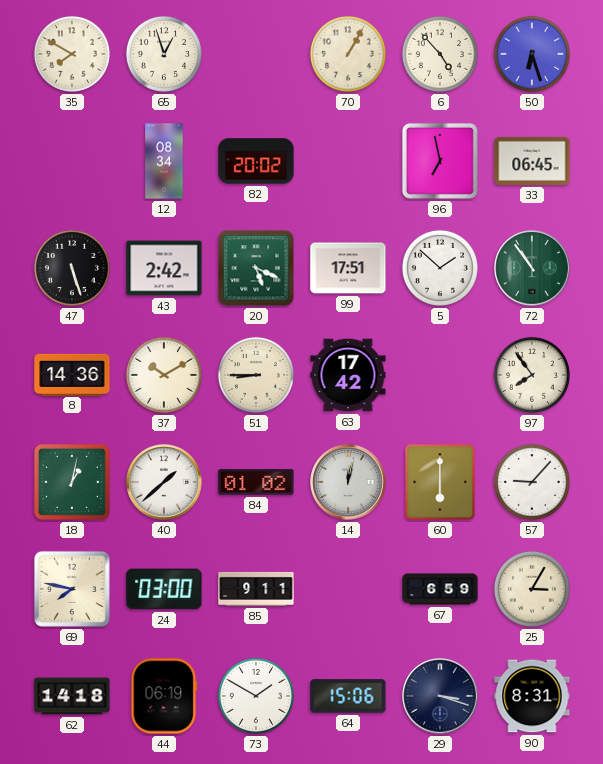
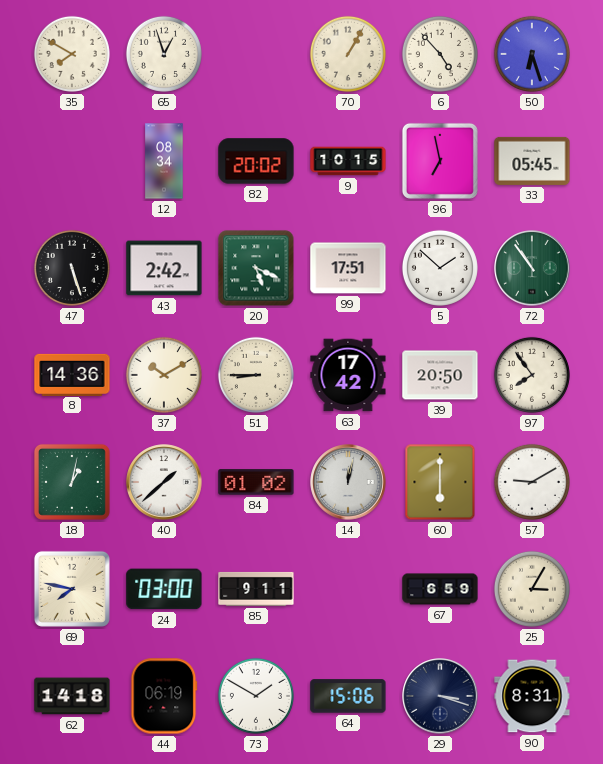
9: none -> 10:15
33: 06:45 -> 05:45
39: none -> 20:50
57: 9:07 -> 9:10
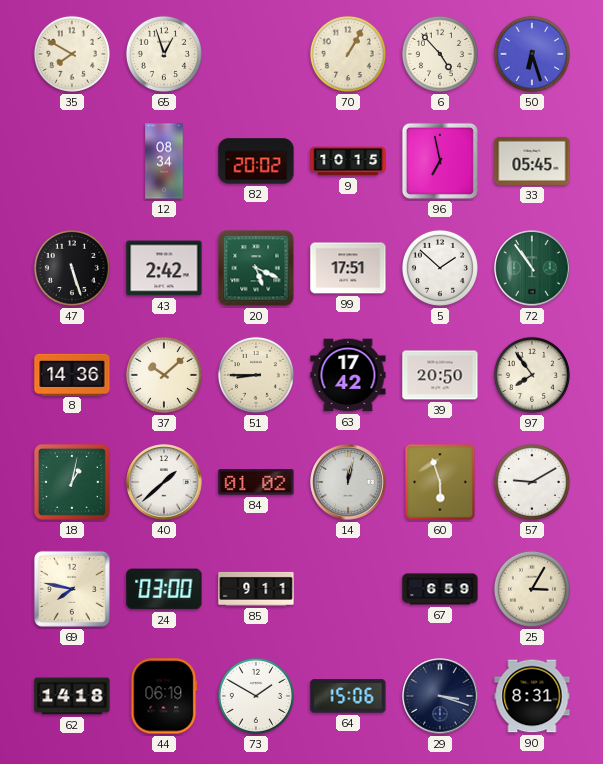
37: 10:10 -> 10:08
60: 6:00 -> 5:57
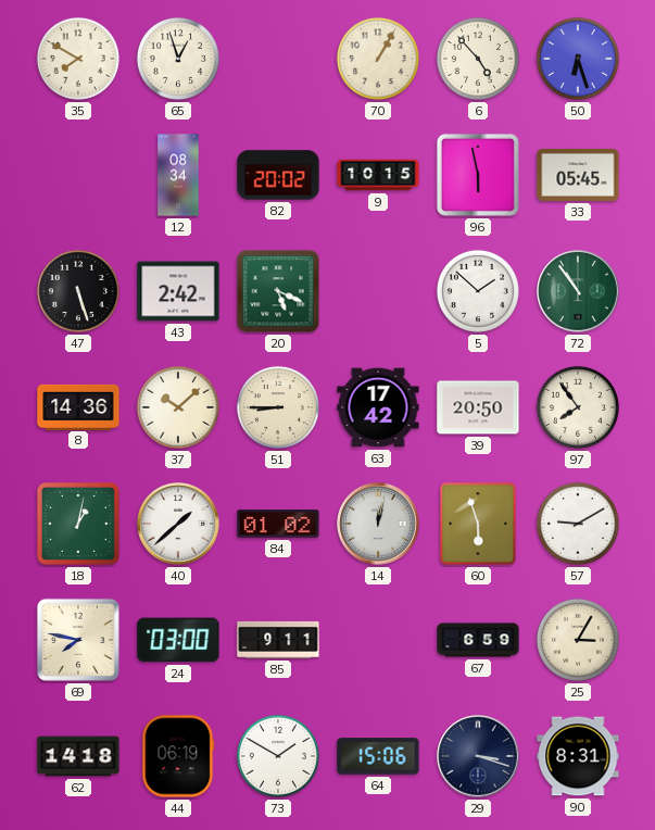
96: 6:58 -> 5:58
99: 17:51 -> none
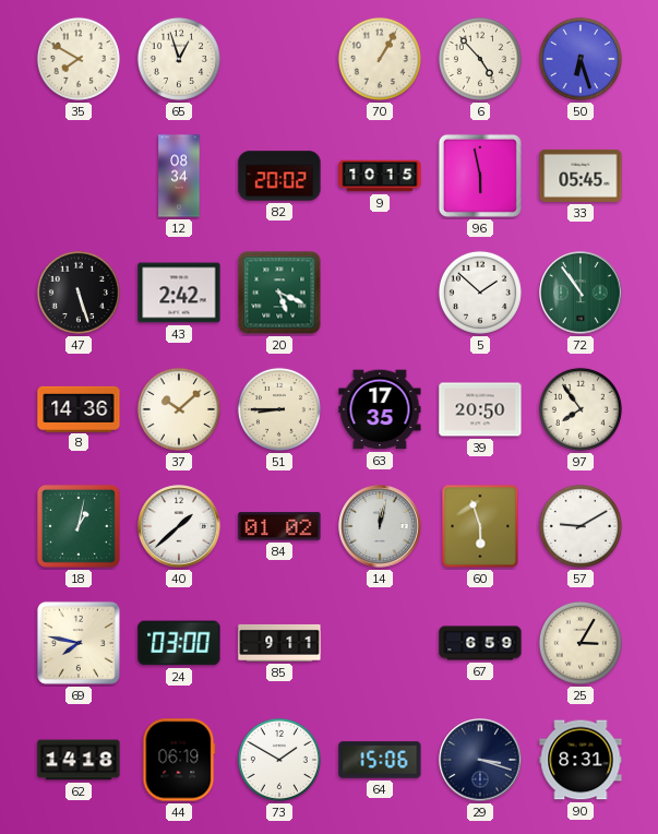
63: 17:42 -> 17:35
